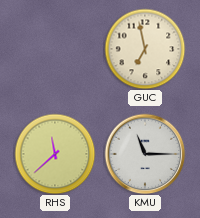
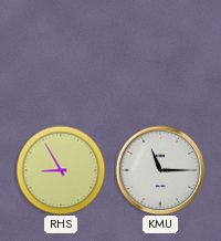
GUC: 6:58 -> none
RHS: 11:38 -> 8:55
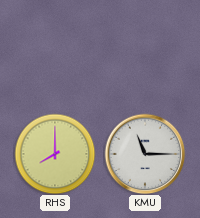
RHS: 8:55 -> 8:00
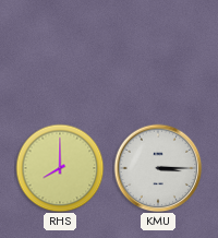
KMU: 11:15 -> 3:15
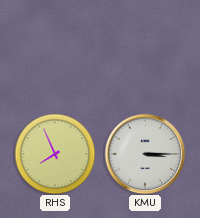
RHS: 8:00 -> 7:56
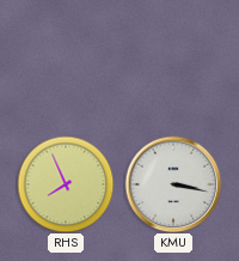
KMU: 3:15 -> 3:17
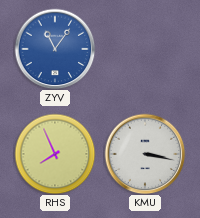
ZYV: none -> 11:06
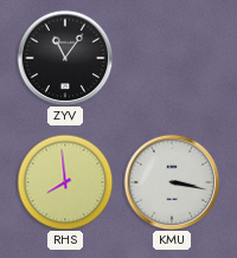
ZYV dial: blue -> black
RHS: 7:56 -> 7:59
